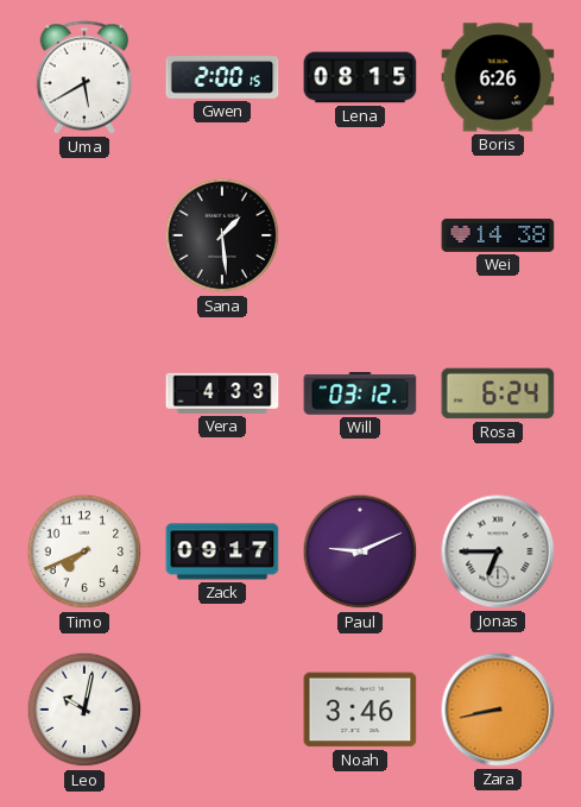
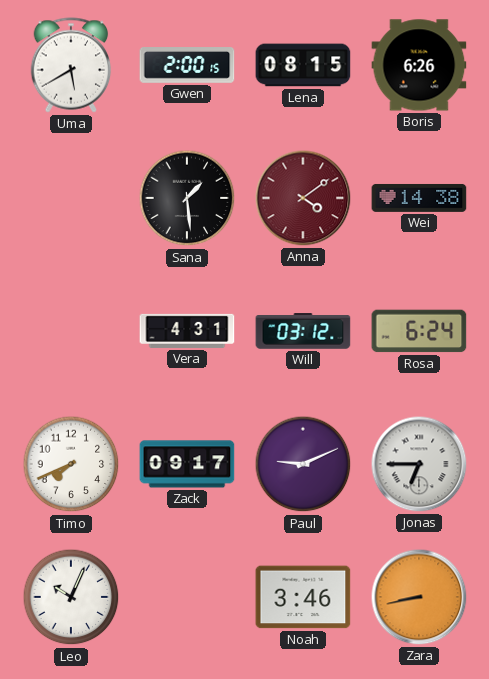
Anna: none -> 4:09
Vera: 4:33 -> 4:31
Leo: 10:02 -> 10:04
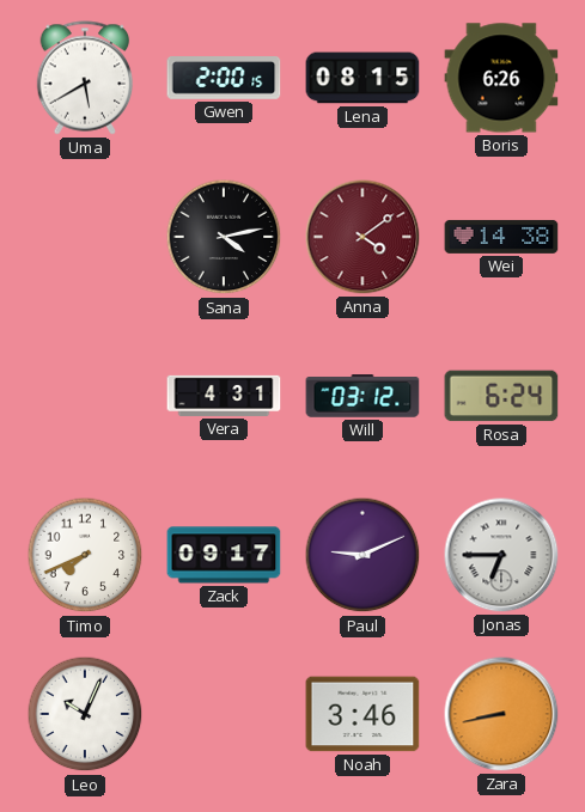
Sana: 1:29 -> 4:13
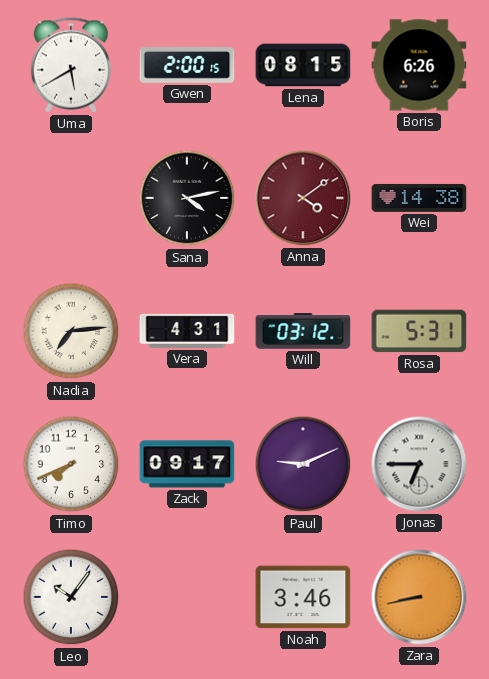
Nadia: none -> 7:14
Rosa: 6:24 -> 5:31
Leo: 10:04 -> 10:06
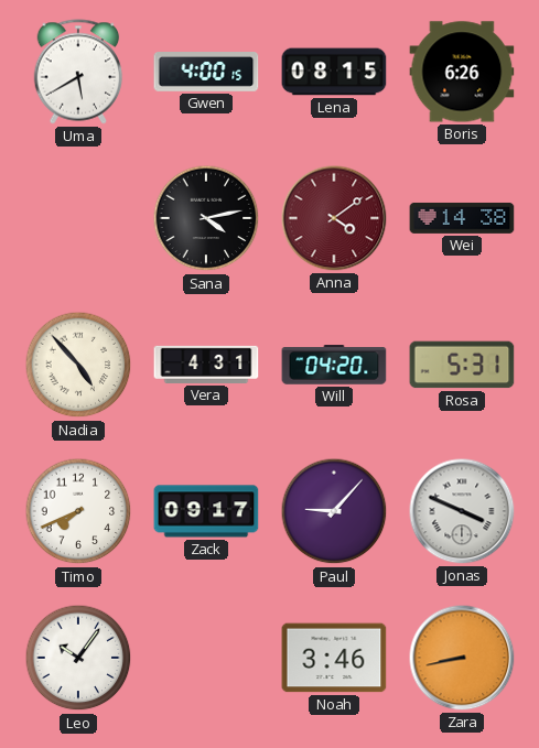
Gwen: 2:00 -> 4:00
Nadia: 7:14 -> 4:53
Will: 03:12 -> 04:20
Paul: 9:11 -> 9:07
Jonas: 6:45 -> 3:49
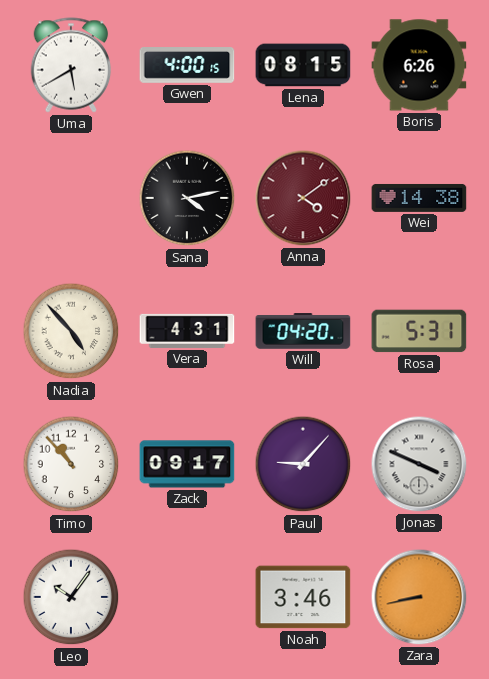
Timo: 7:41 -> 10:53
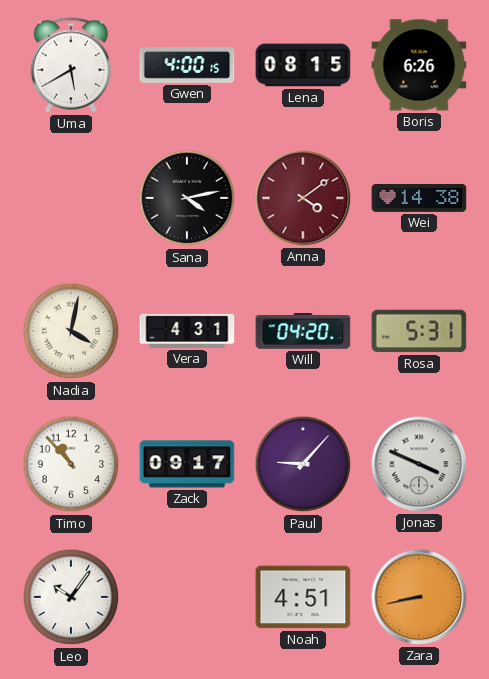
Nadia: 4:53 -> 4:02
Noah: 3:46 -> 4:51
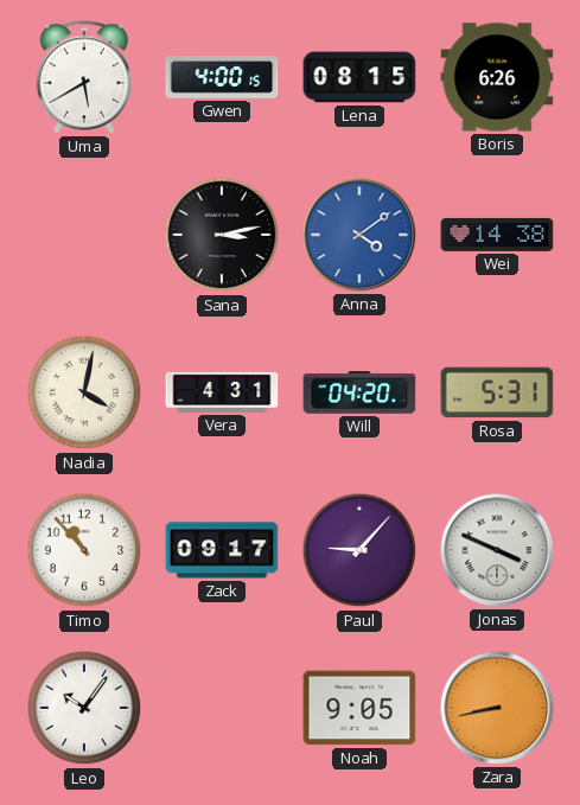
Sana: 4:13 -> 3:13
Anna dial: burgundy -> blue
Noah: 4:51 -> 9:05
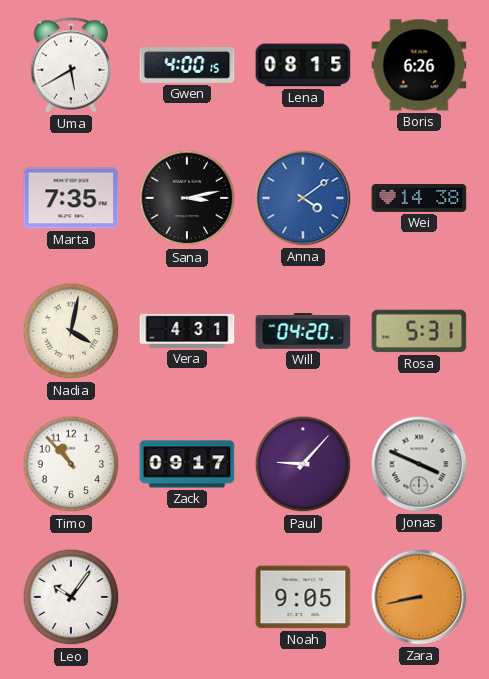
Marta: none -> 7:35
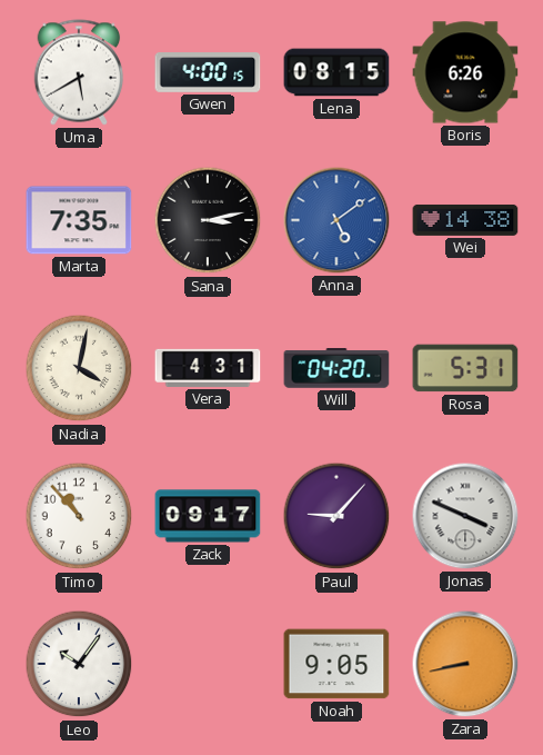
Anna: 4:09 -> 5:09
